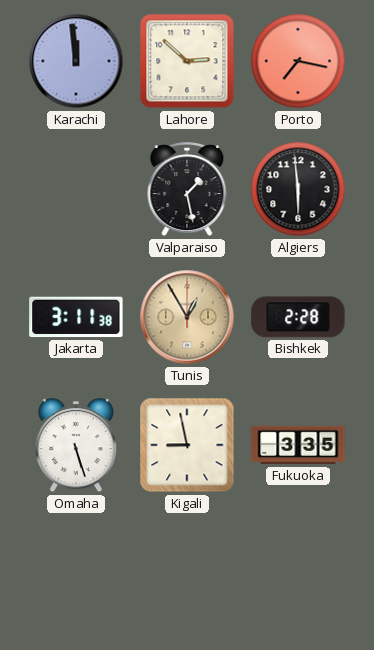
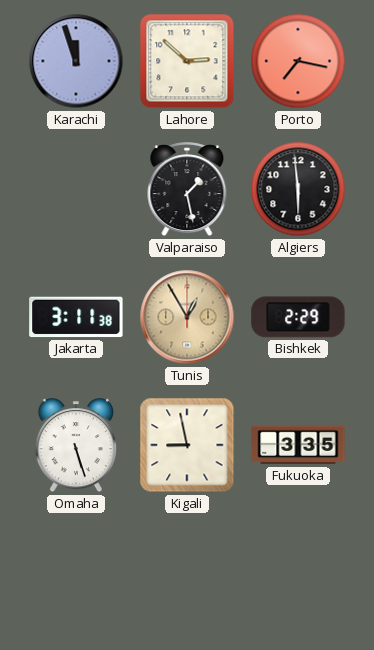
Karachi: 11:59 -> 11:57
Bishkek: 2:28 -> 2:29
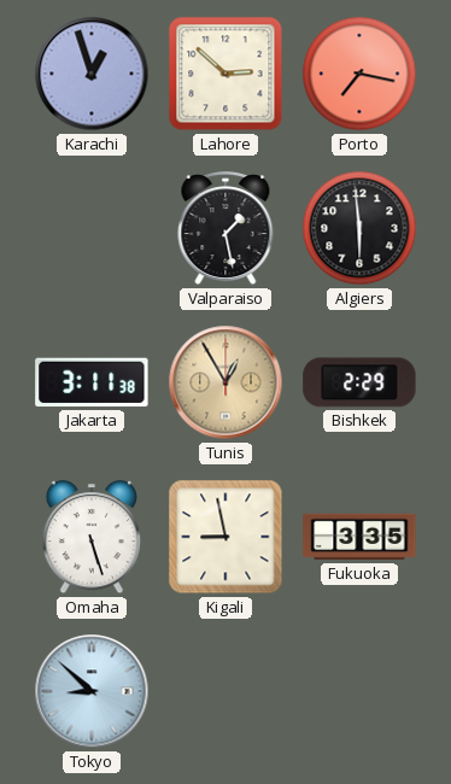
Karachi: 11:57 -> 12:57
Tokyo: none -> 8:52
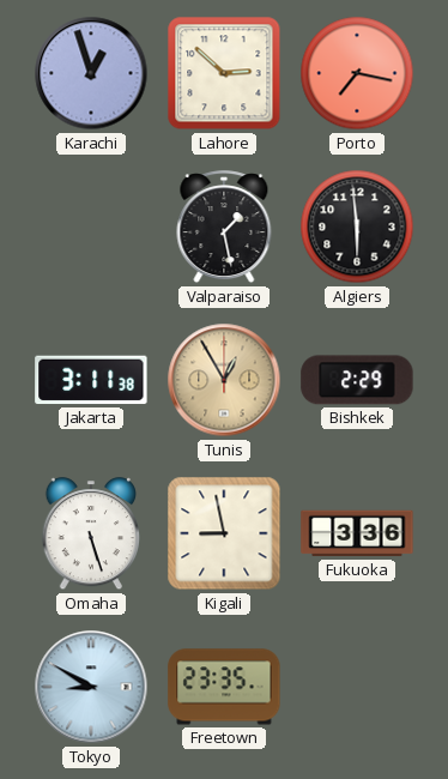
Fukuoka: 3:35 -> 3:36
Tokyo: 8:52 -> 8:50
Freetown: none -> 23:35
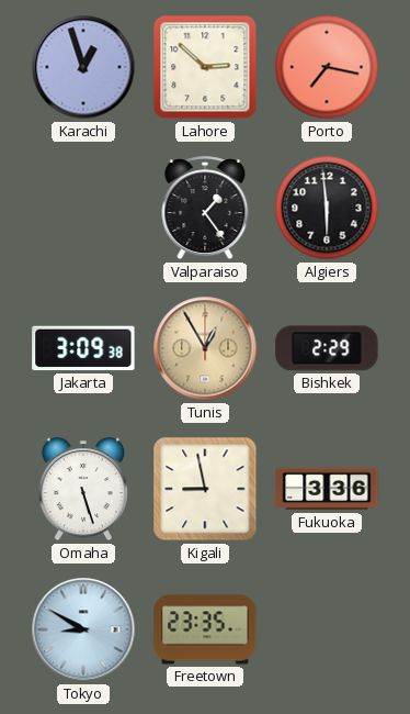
Valparaiso: 1:28 -> 1:24
Jakarta: 3:11 -> 3:09
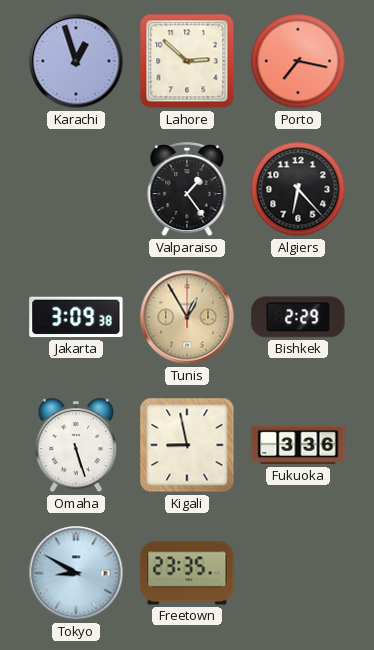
Algiers: 5:59 -> 6:23
